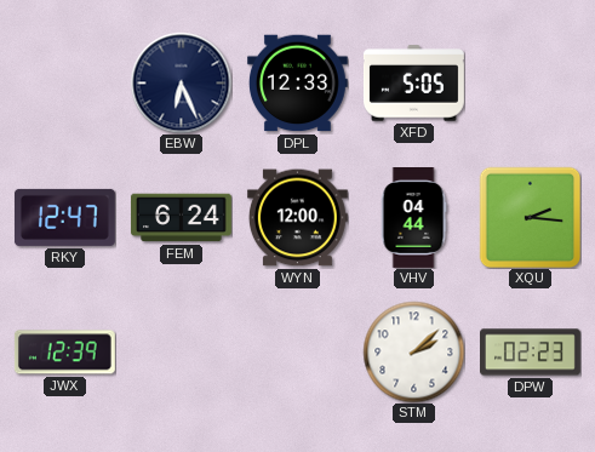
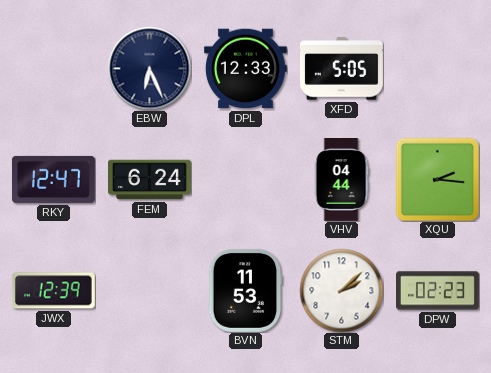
WYN: 12:00 -> none
BVN: none -> 11:53
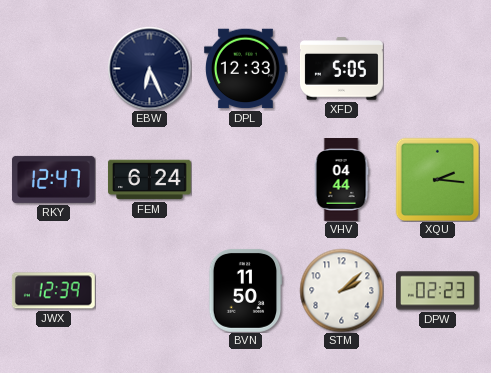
BVN: 11:53 -> 11:50
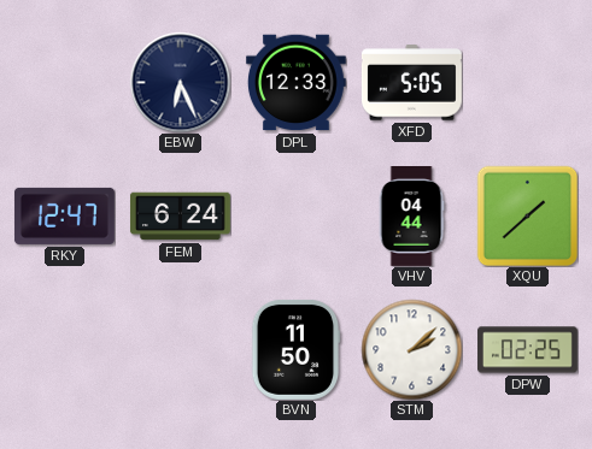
XQU: 2:16 -> 1:38
JWX: 12:39 -> none
DPW: 02:23 -> 02:25
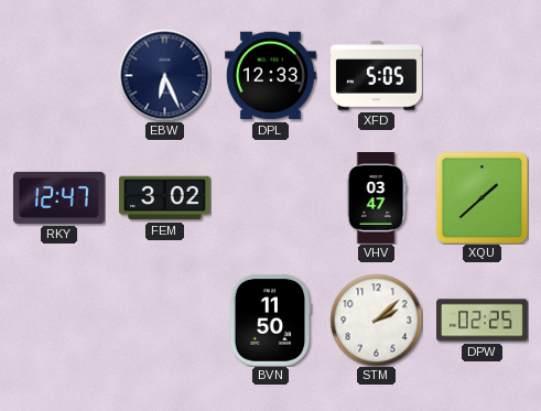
FEM: 6:24 -> 3:02
VHV: 04:44 -> 03:47
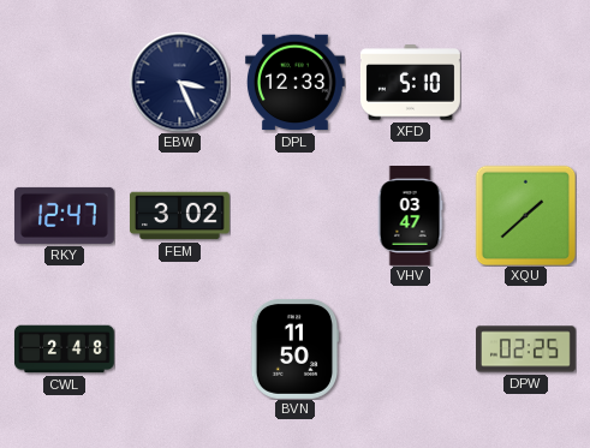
EBW: 6:26 -> 3:26
XFD: 5:05 -> 5:10
CWL: none -> 2:48
STM: 2:08 -> none
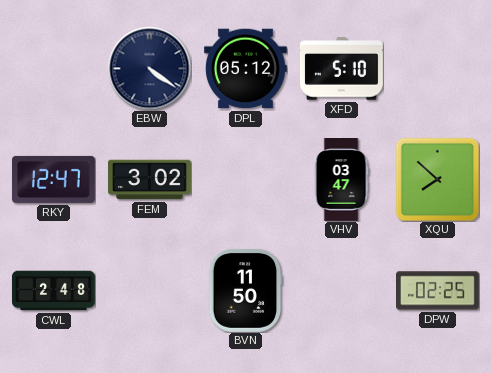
EBW: 3:26 -> 4:21
DPL: 12:33 -> 05:12
XQU: 1:38 -> 7:52
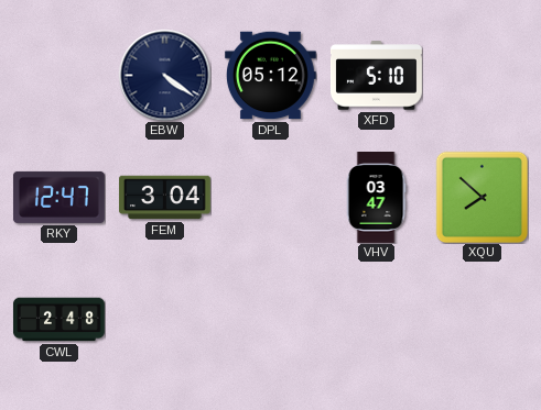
FEM: 3:02 -> 3:04
BVN: 11:50 -> none
DPW: 02:25 -> none
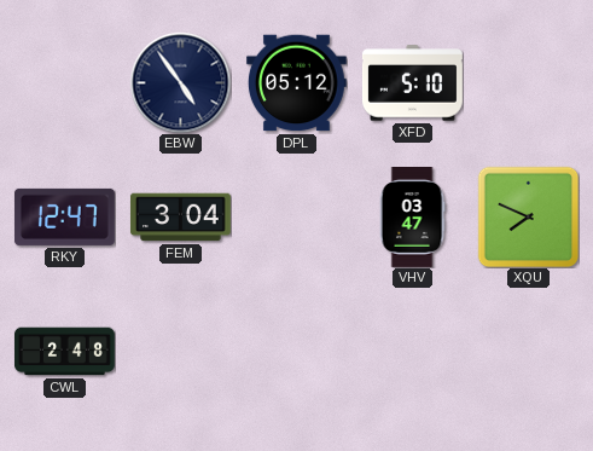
EBW: 4:21 -> 4:54
XQU: 7:52 -> 7:49
